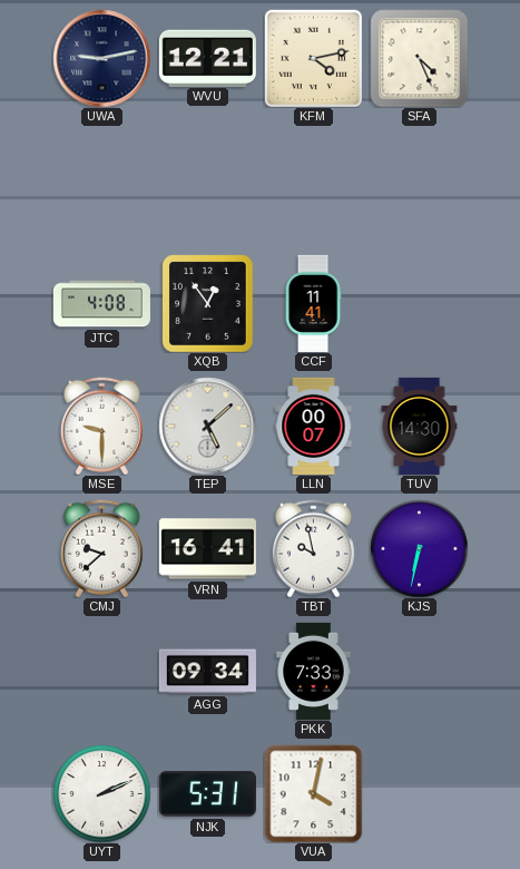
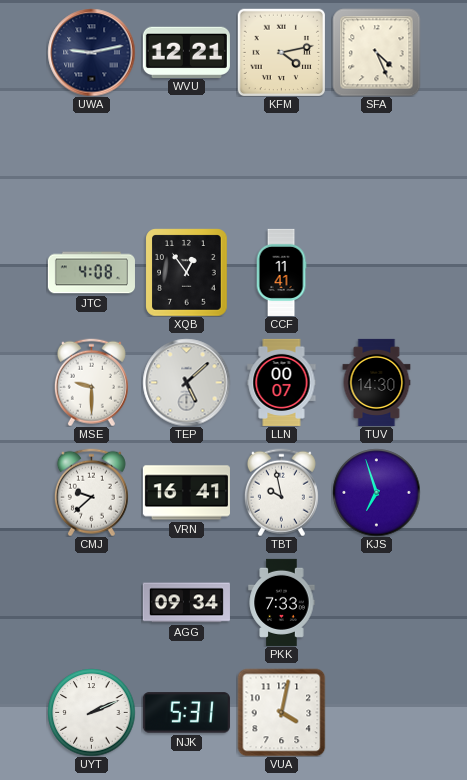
KJS: 6:32 -> 6:57
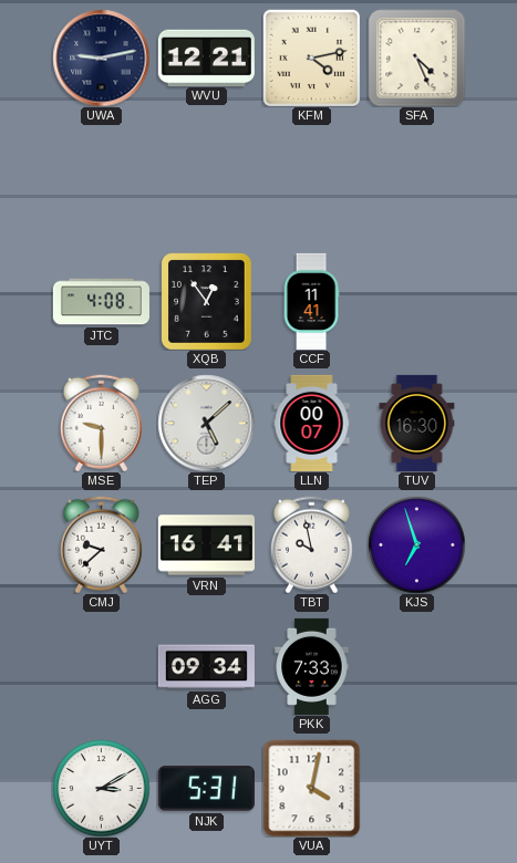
TUV: 14:30 -> 16:30
UYT: 2:11 -> 3:10
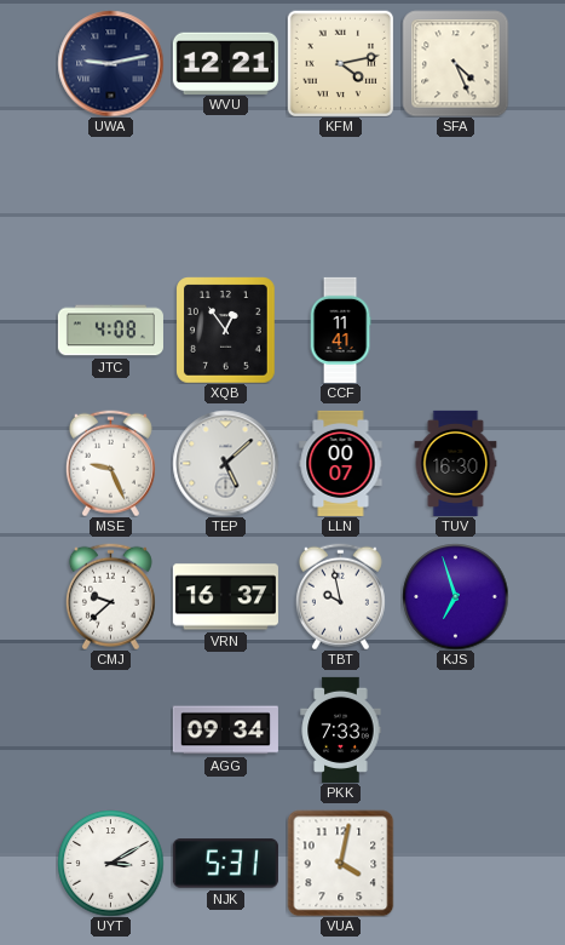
MSE: 9:30 -> 9:26
VRN: 16:41 -> 16:37
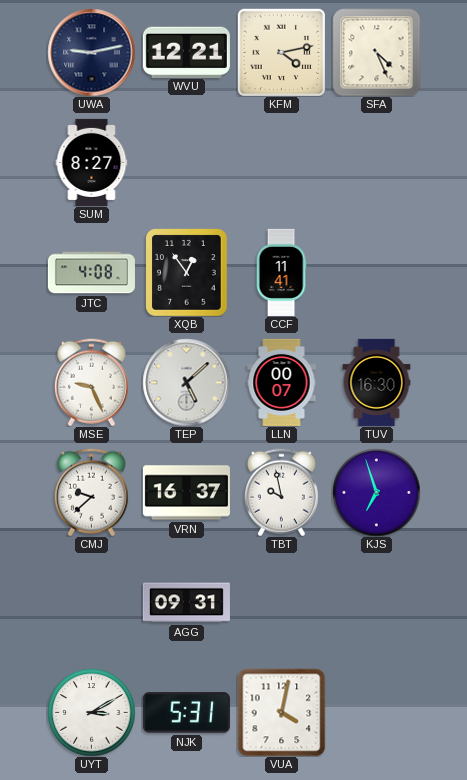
SUM: none -> 8:27
AGG: 09:34 -> 09:31
PKK: 7:33 -> none
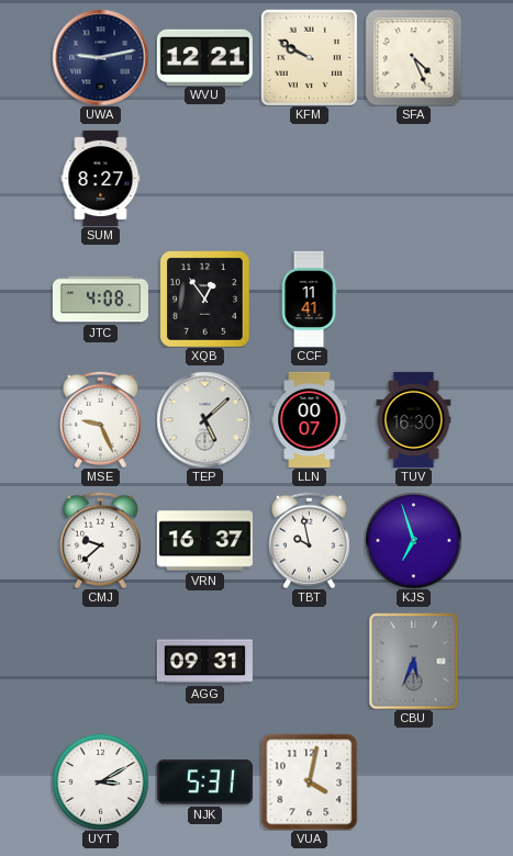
KFM: 4:13 -> 9:50
CBU: none -> 5:34
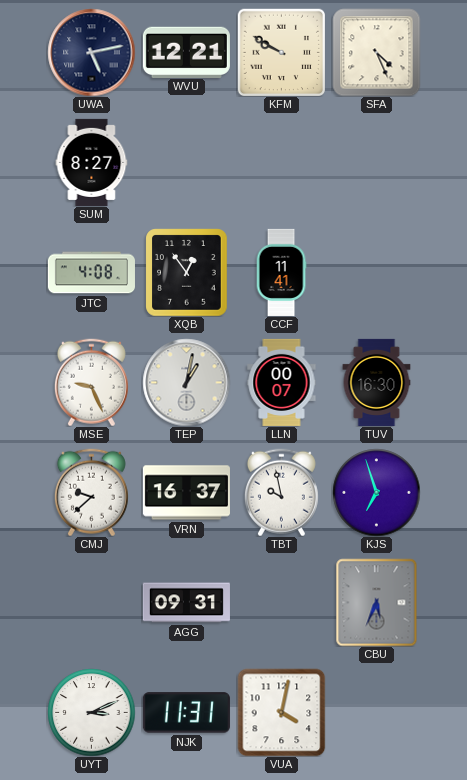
UWA: 9:13 -> 5:13
TEP: 5:08 -> 1:02
UYT: 3:10 -> 3:11
NJK: 5:31 -> 11:31
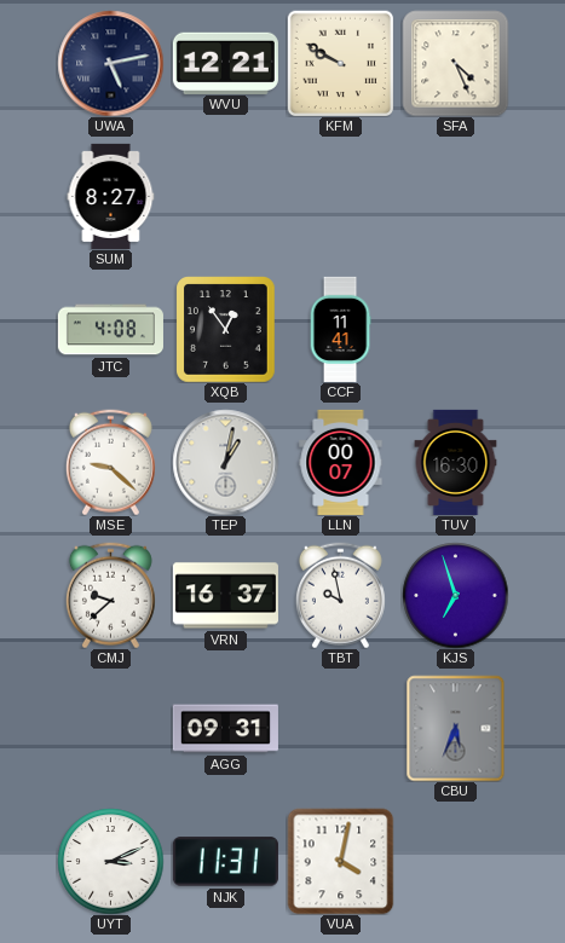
MSE: 9:26 -> 9:22
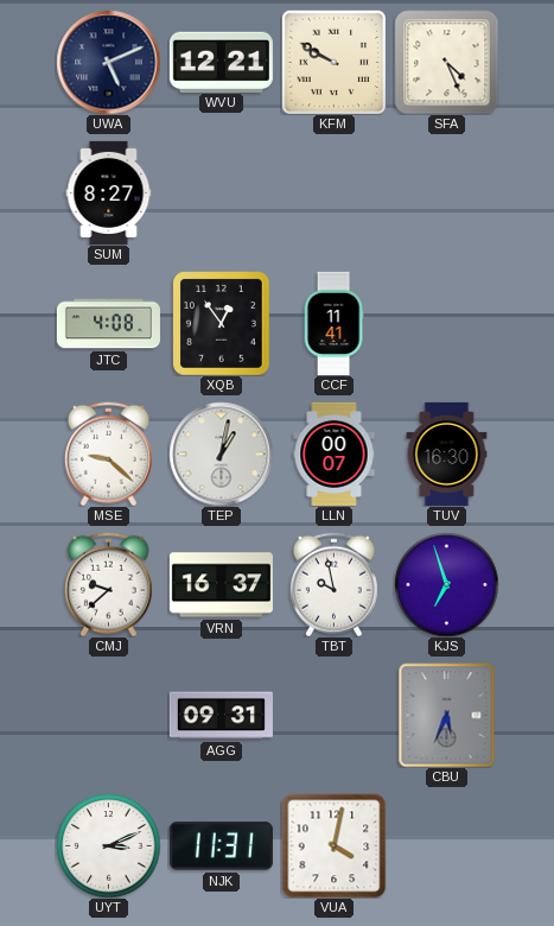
UWA: 5:13 -> 5:11
